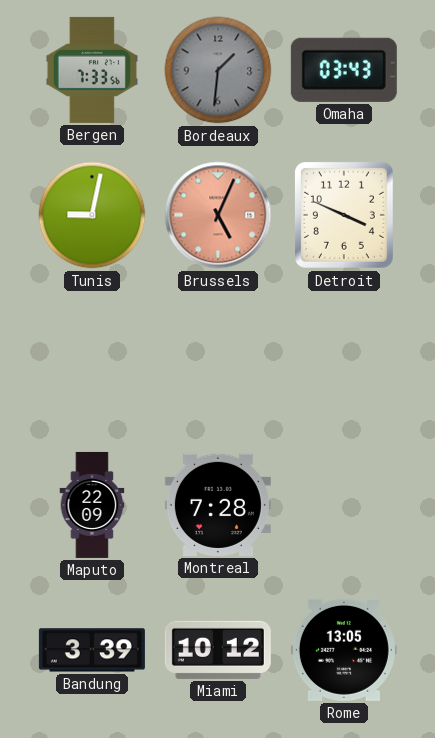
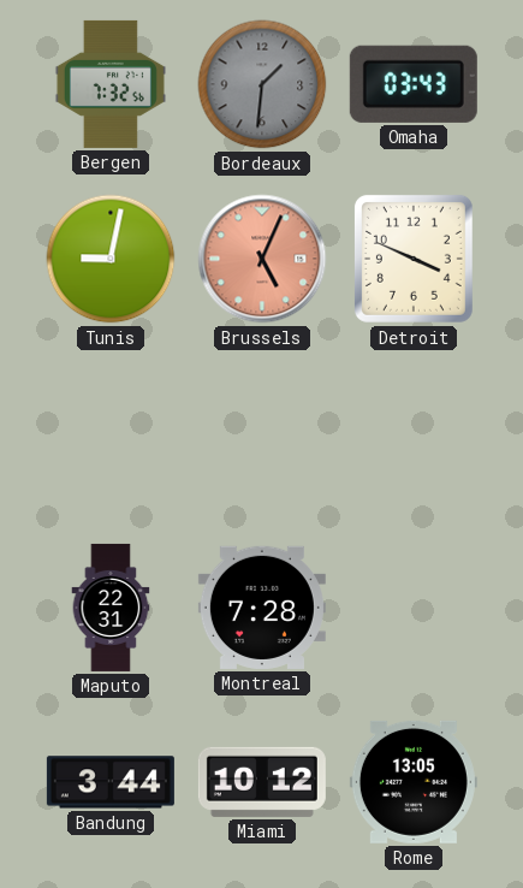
Bergen: 7:33 -> 7:32
Maputo: 22:09 -> 22:31
Bandung: 3:39 -> 3:44
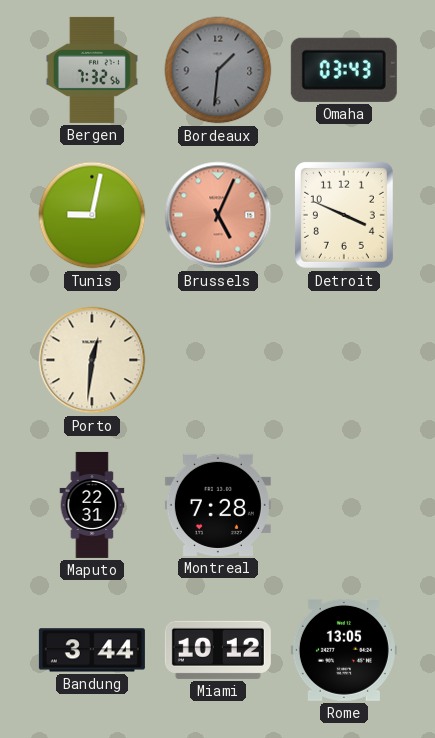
Porto: none -> 12:31
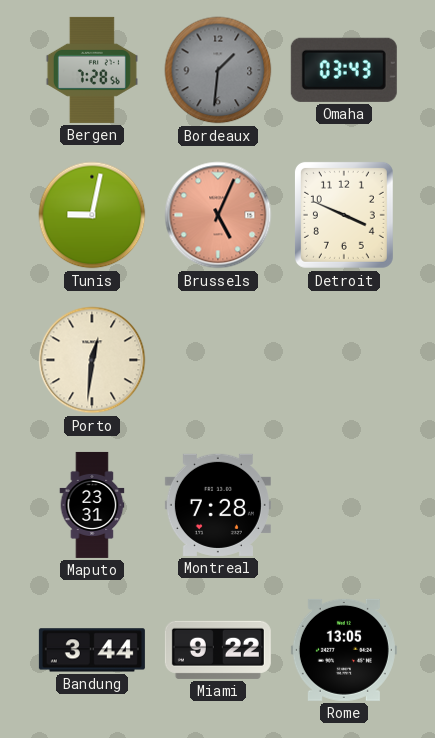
Bergen: 7:32 -> 7:28
Maputo: 22:31 -> 23:31
Miami: 10:12 -> 9:22
